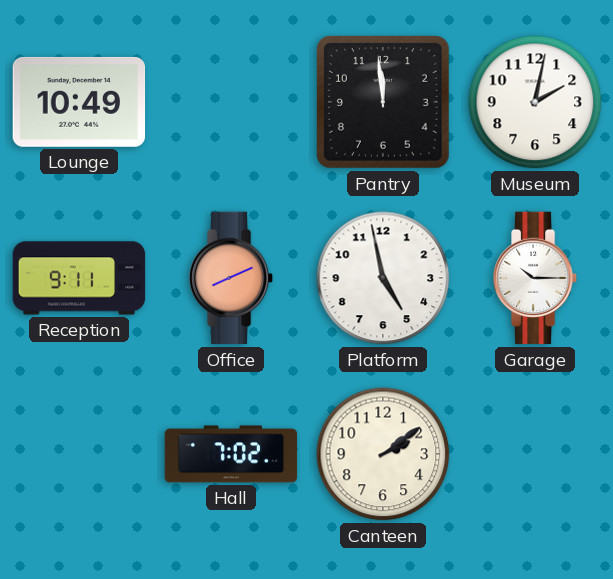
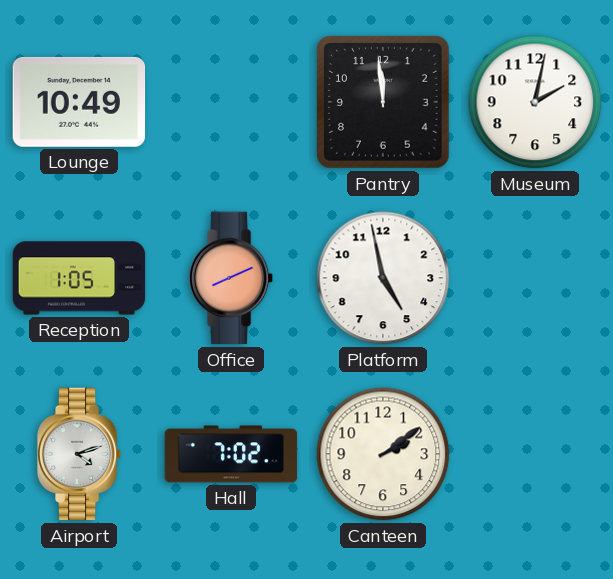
Reception: 9:11 -> 1:05
Garage: 10:15 -> none
Airport: none -> 4:12
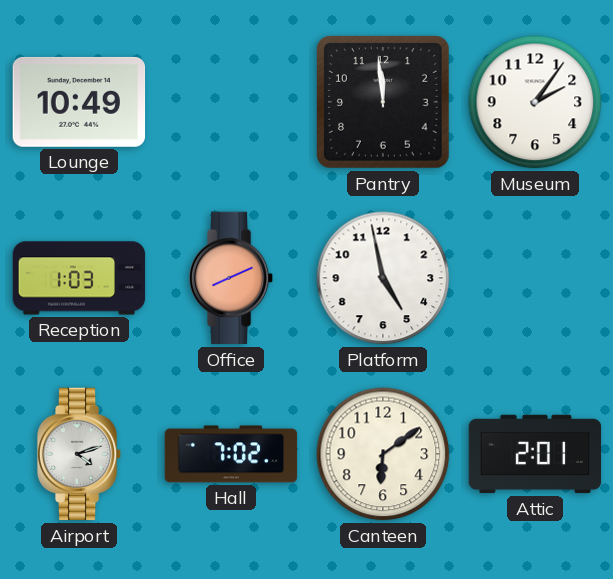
Museum: 2:02 -> 2:06
Reception: 1:05 -> 1:03
Canteen: 2:09 -> 6:09
Attic: none -> 2:01
